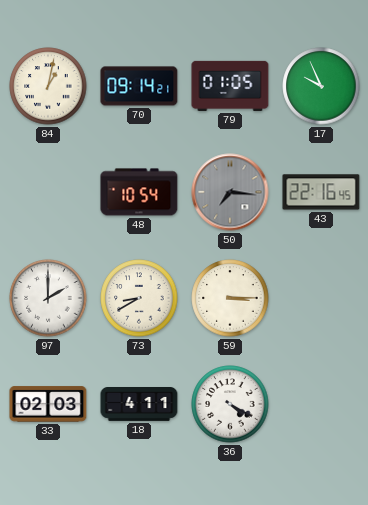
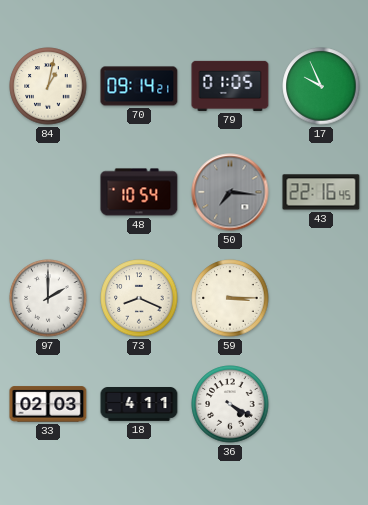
73: 8:40 -> 8:19
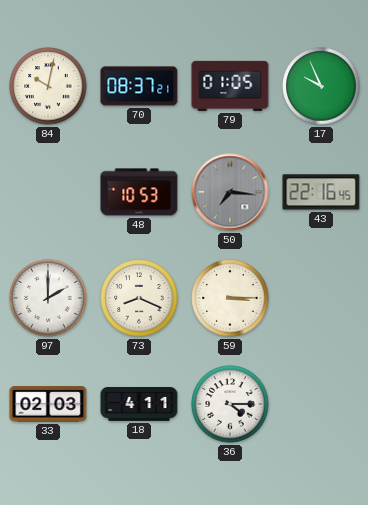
84: 1:02 -> 10:02
70: 09:14 -> 08:37
48: 10:54 -> 10:53
36: 4:20 -> 4:15
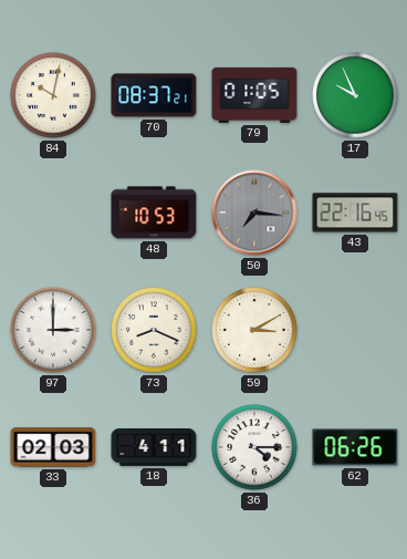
97: 2:00 -> 3:00
59: 3:15 -> 3:10
62: none -> 06:26
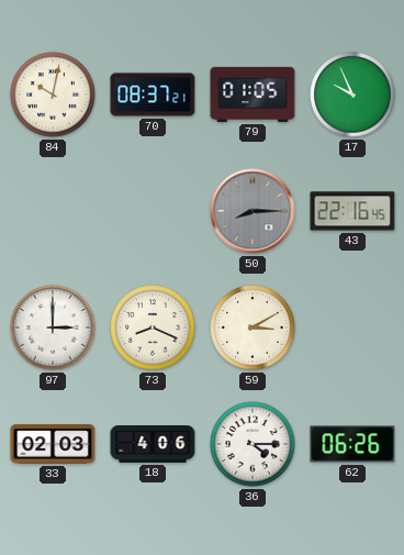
48: 10:53 -> none
50: 7:16 -> 8:15
18: 4:11 -> 4:06
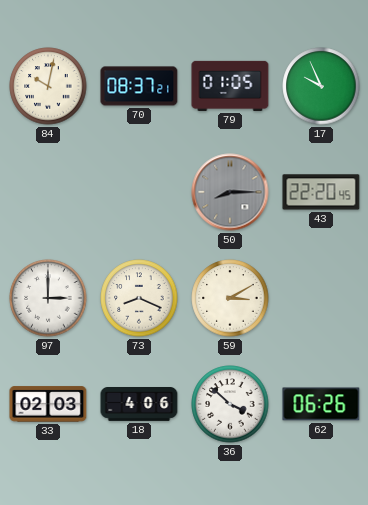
43: 22:16 -> 22:20
36: 4:15 -> 3:52
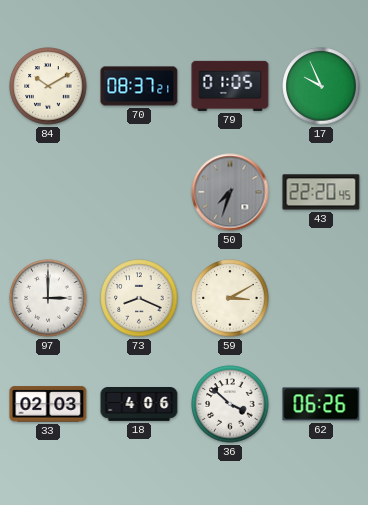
84: 10:02 -> 10:10
50: 8:15 -> 7:33
